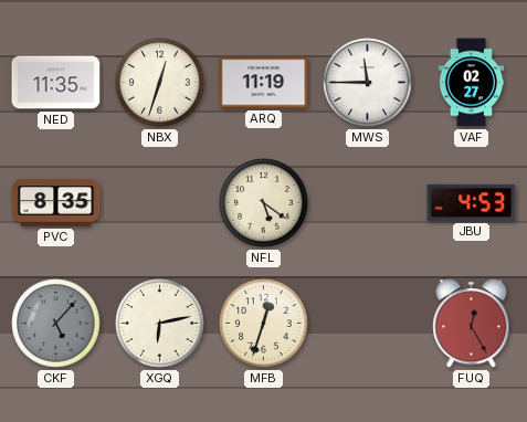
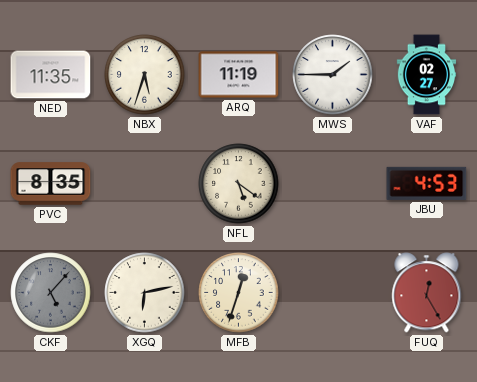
NBX: 12:33 -> 5:33
MWS: 11:45 -> 1:45
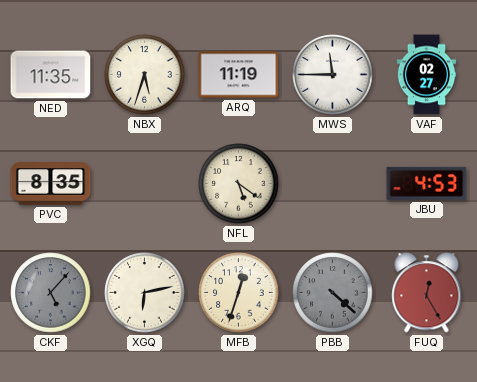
MWS: 1:45 -> 11:45
PBB: none -> 4:22
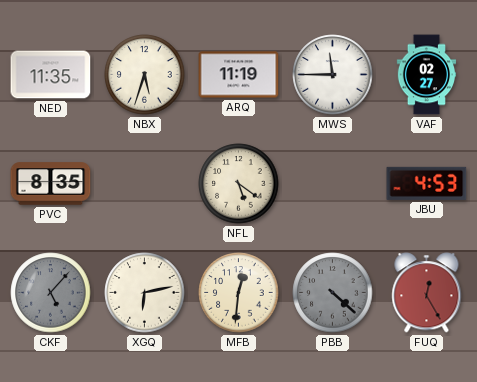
MFB: 12:33 -> 12:31
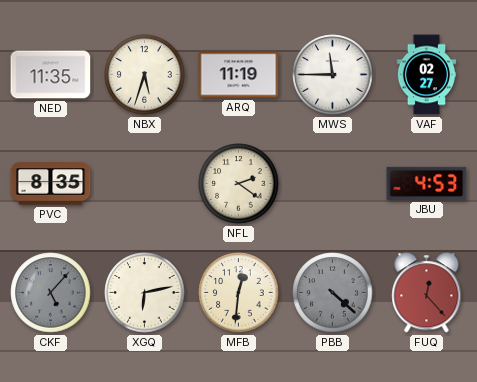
NFL: 5:21 -> 2:21
FUQ: 12:25 -> 12:23
